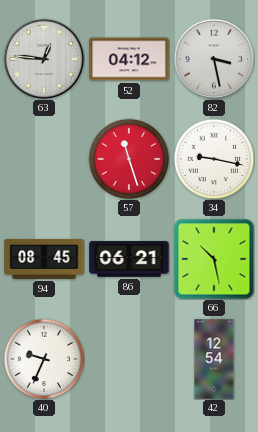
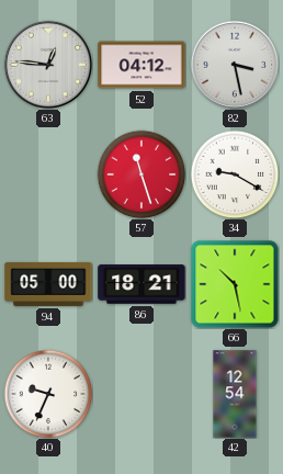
34: 9:17 -> 9:20
94: 08:45 -> 05:00
86: 06:21 -> 18:21
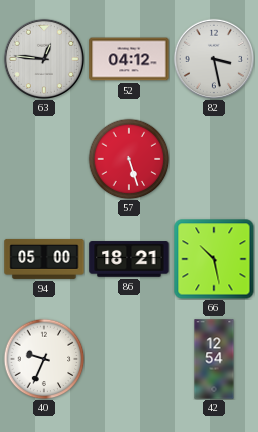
57: 11:27 -> 5:27
34: 9:20 -> none
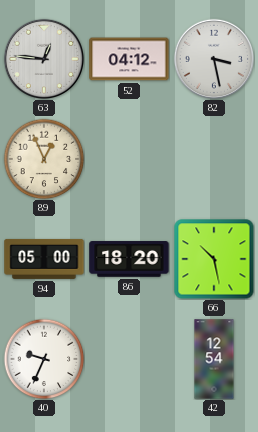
89: none -> 12:56
57: 5:27 -> none
86: 18:21 -> 18:20
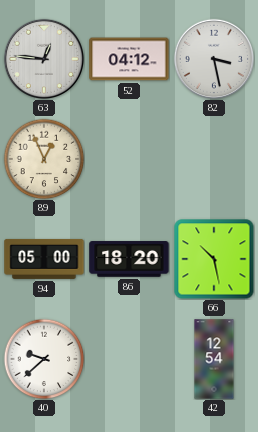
40: 9:34 -> 9:38
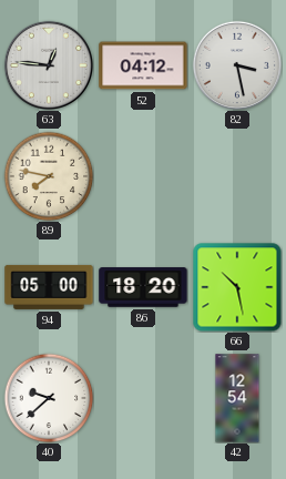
89: 12:56 -> 7:47
